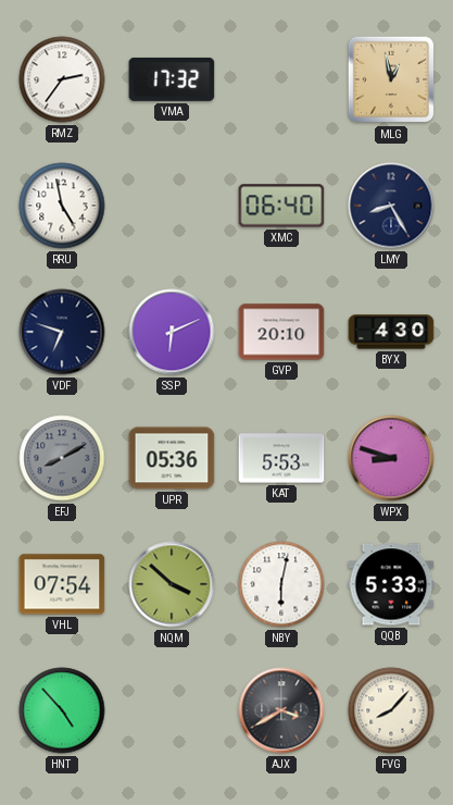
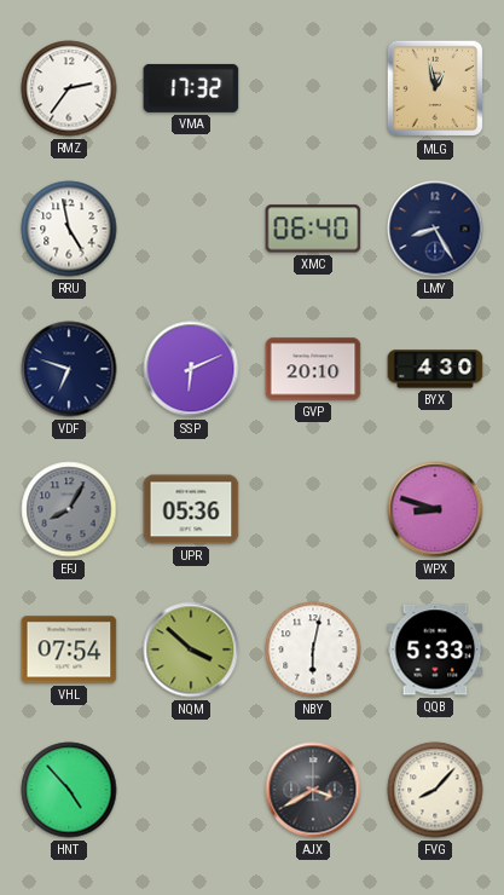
EFJ: 8:10 -> 8:05
KAT: 5:53 -> none
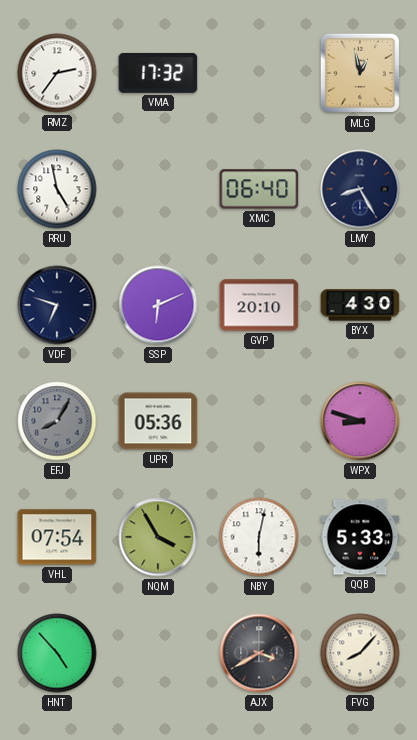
NQM: 3:52 -> 3:55
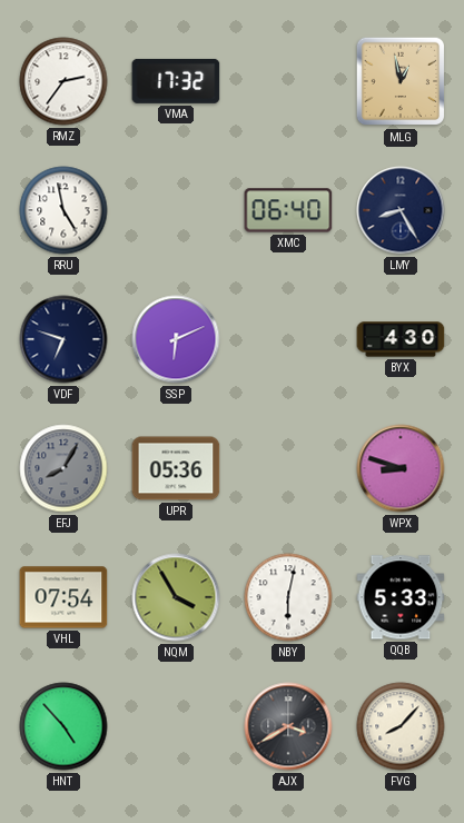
GVP: 20:10 -> none
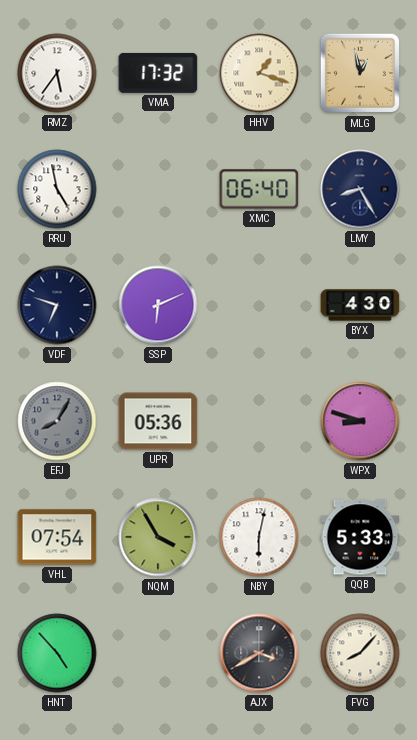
RMZ: 2:36 -> 5:36
HHV: none -> 1:18
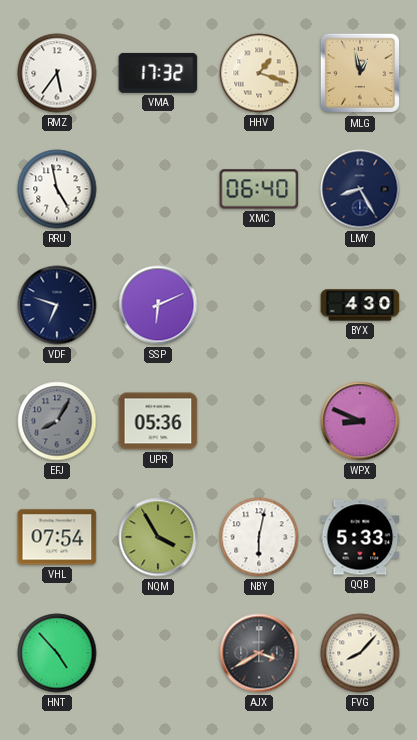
WPX: 8:48 -> 8:49
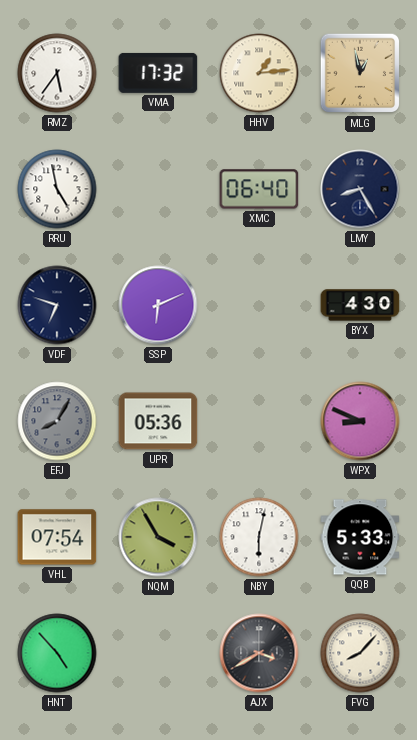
HHV: 1:18 -> 1:14
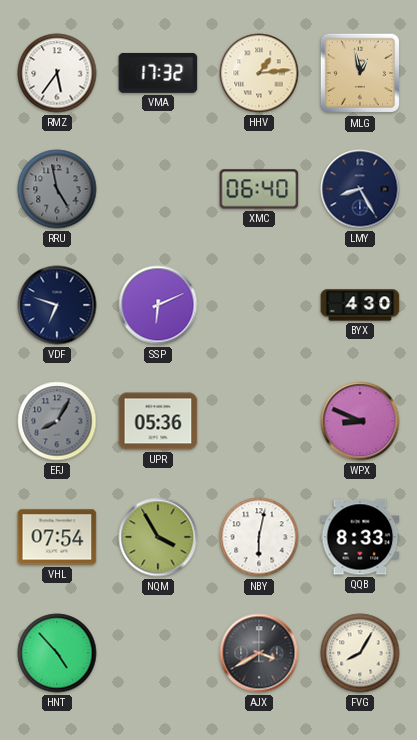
RRU dial: white -> grey
QQB: 5:33 -> 8:33
FVG: 8:07 -> 8:05
